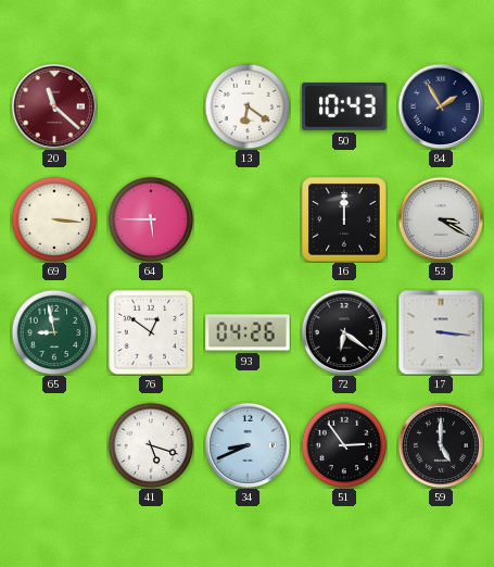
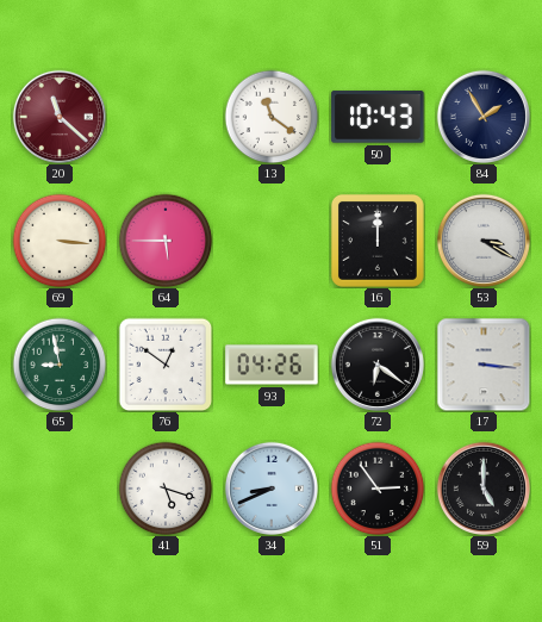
13: 6:21 -> 11:21
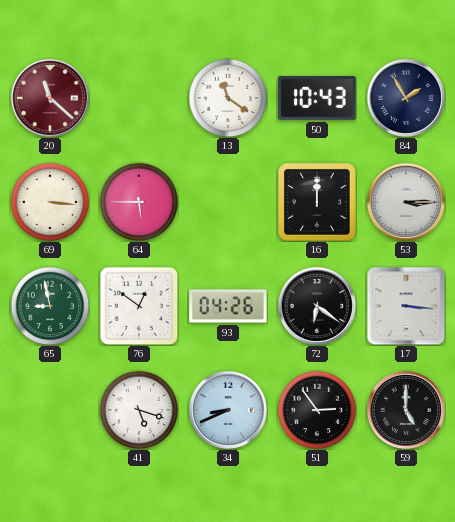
53: 3:20 -> 3:15
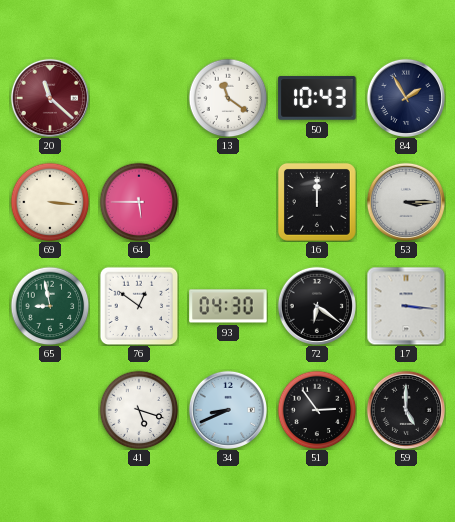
93: 04:26 -> 04:30
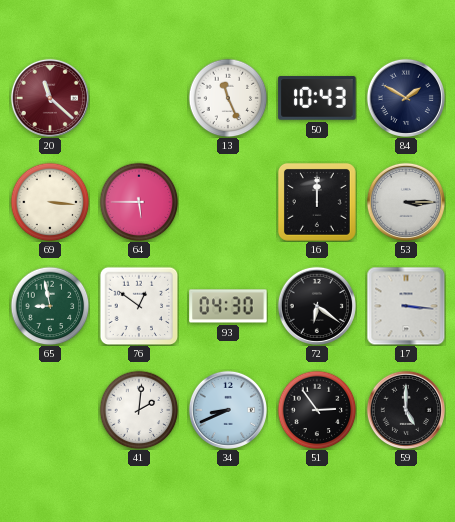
13: 11:21 -> 11:26
84: 1:55 -> 1:50
41: 5:18 -> 2:01
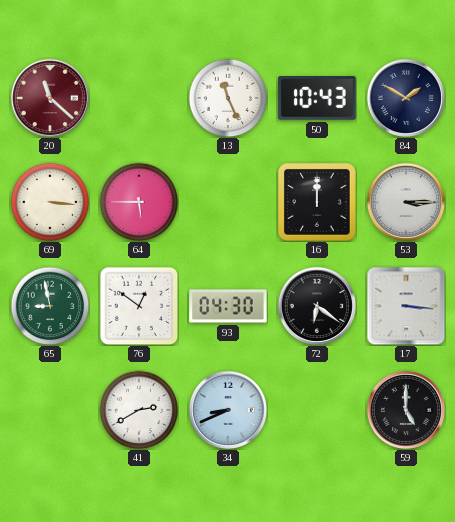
41: 2:01 -> 2:40
51: 2:54 -> none
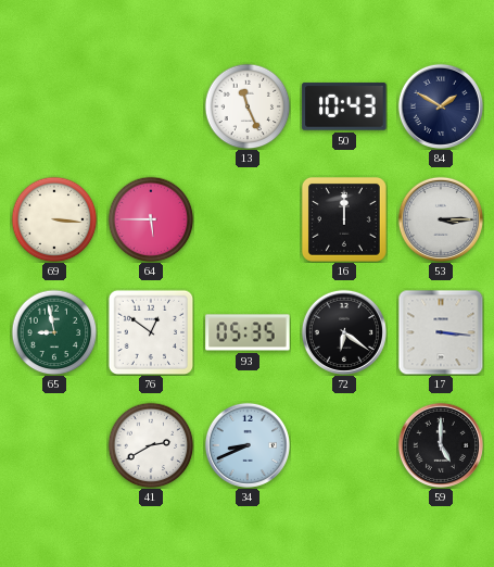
20: 11:22 -> none
93: 04:30 -> 05:35
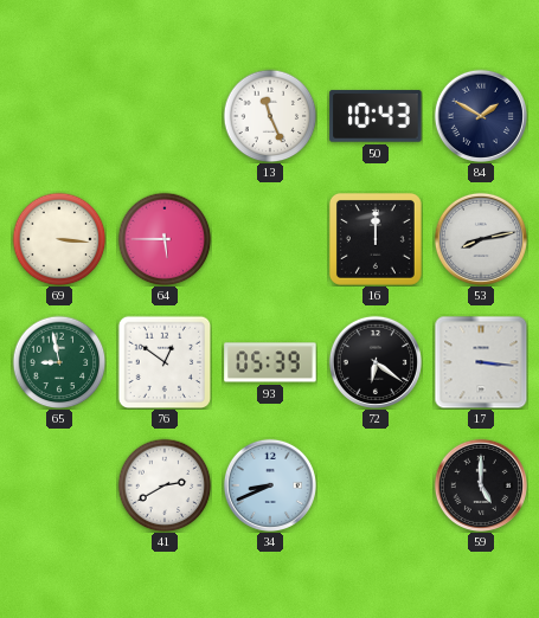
53: 3:15 -> 8:13
93: 05:35 -> 05:39
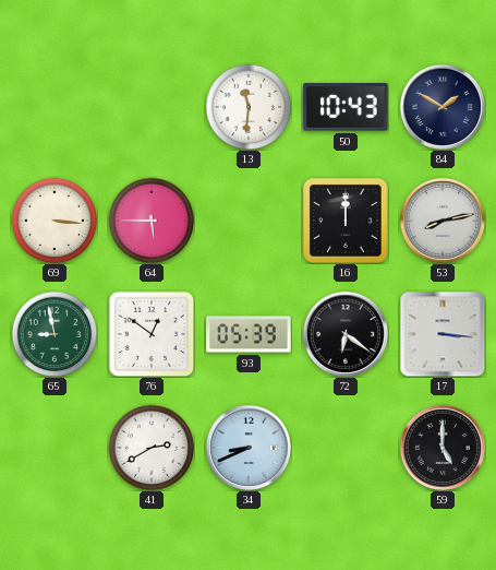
13: 11:26 -> 11:31
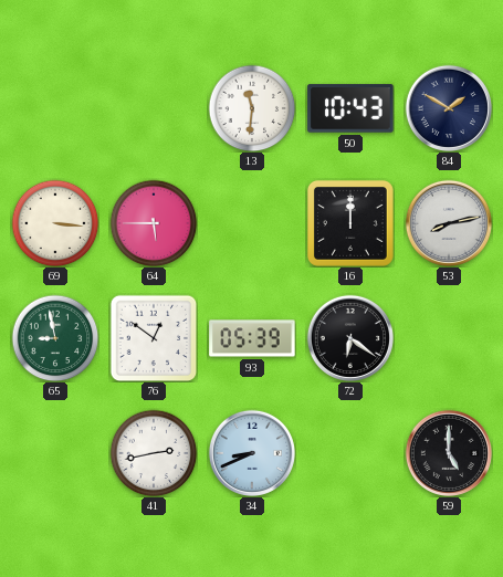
17: 3:16 -> none
41: 2:40 -> 2:43
